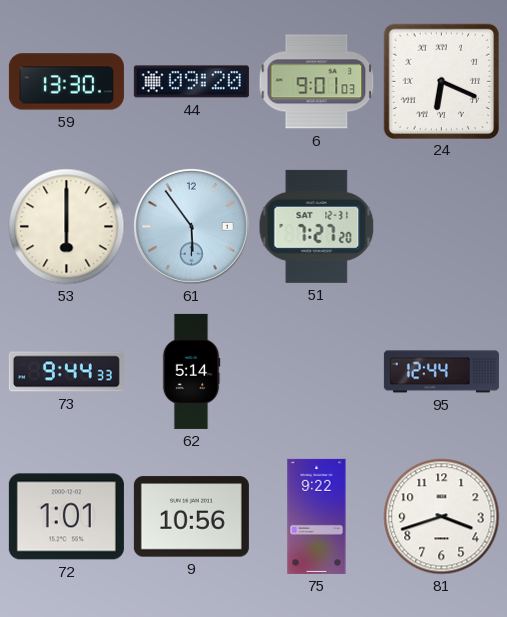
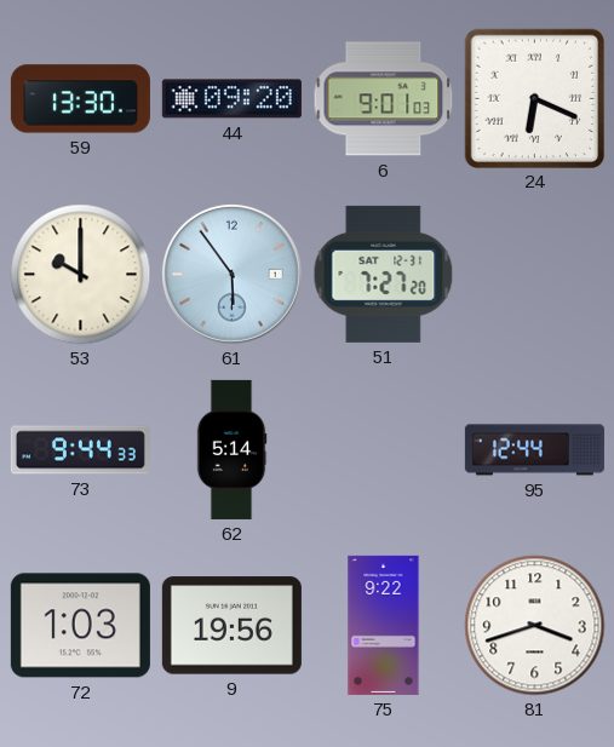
53: 6:00 -> 10:00
72: 1:01 -> 1:03
9: 10:56 -> 19:56
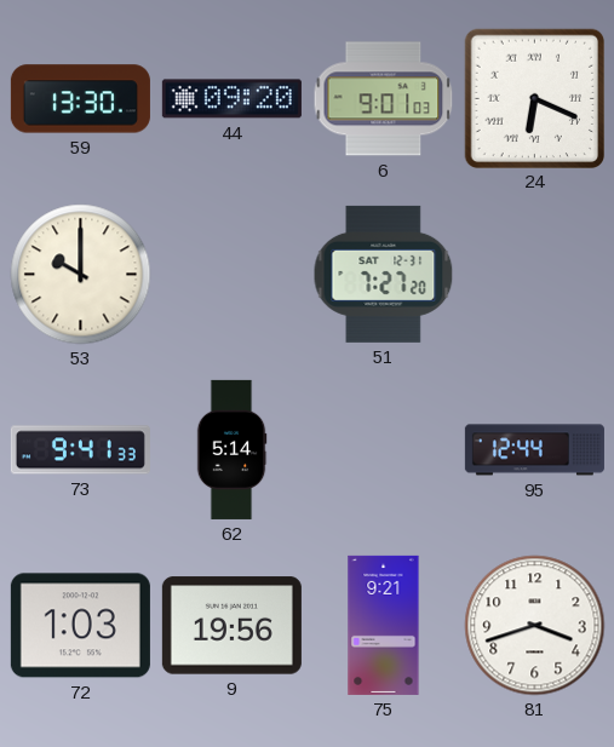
61: 5:54 -> none
73: 9:44 -> 9:41
75: 9:22 -> 9:21
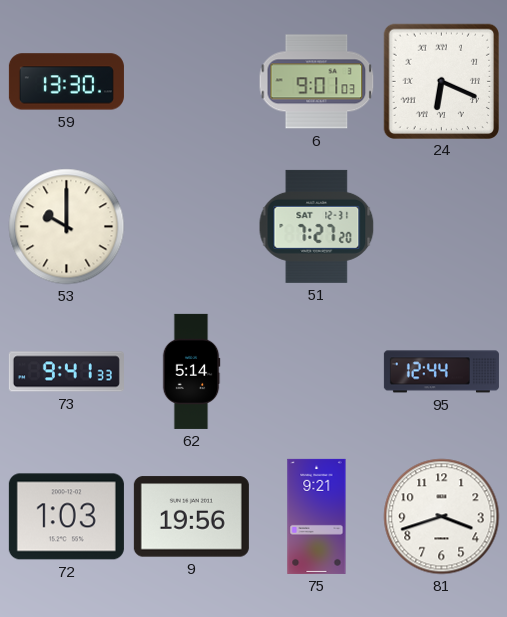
44: 09:20 -> none
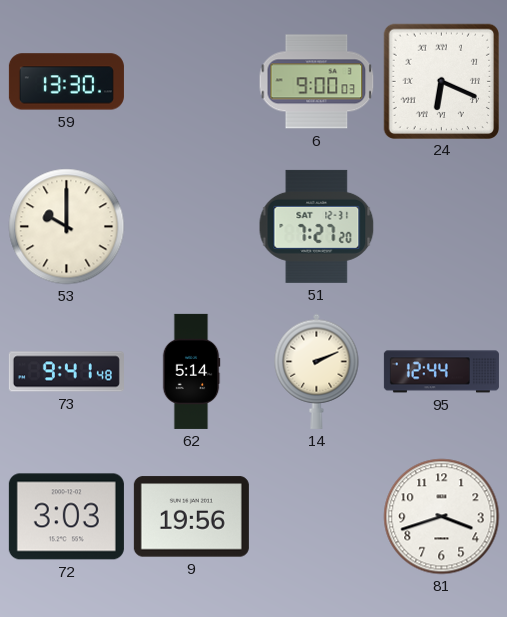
6: 9:01 -> 9:00
73: 9:41:33 -> 9:41:48
14: none -> 2:11
72: 1:03 -> 3:03
75: 9:21 -> none
